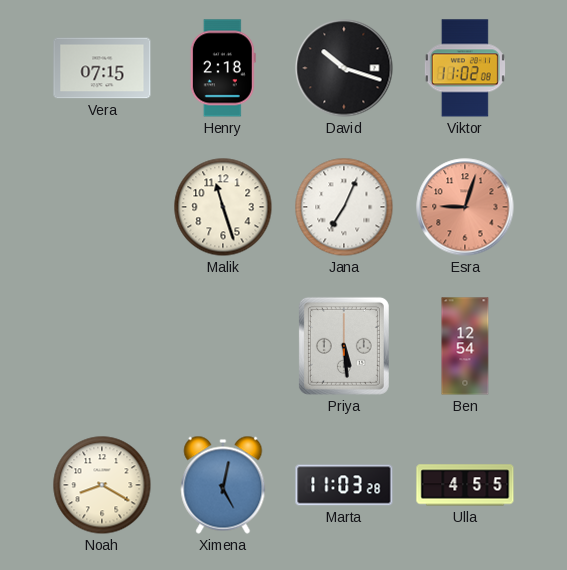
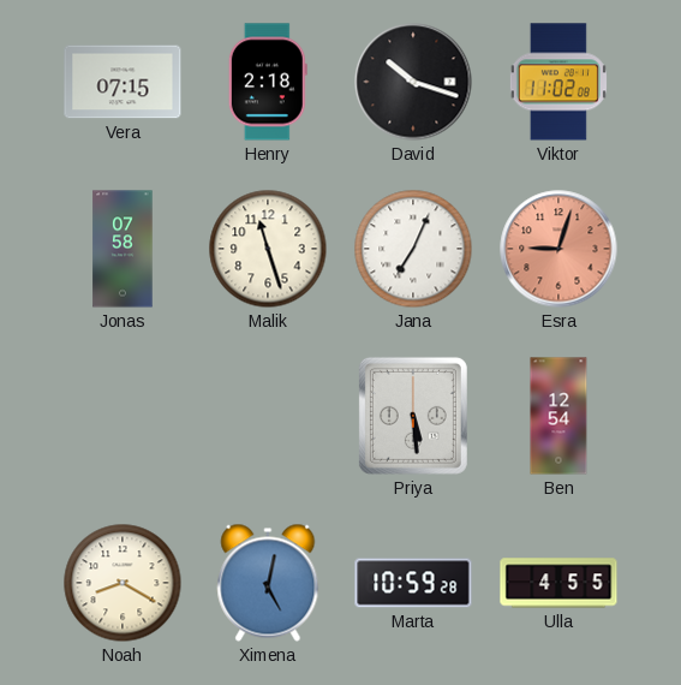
Jonas: none -> 07:58
Marta: 11:03 -> 10:59
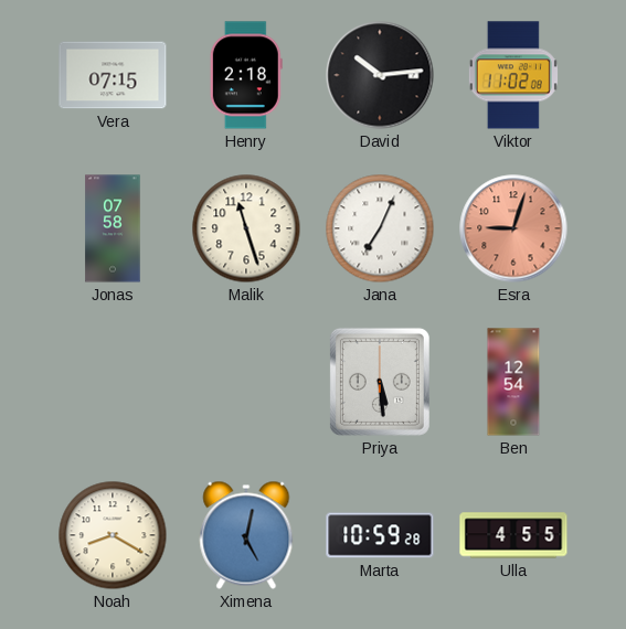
David: 10:18 -> 10:14
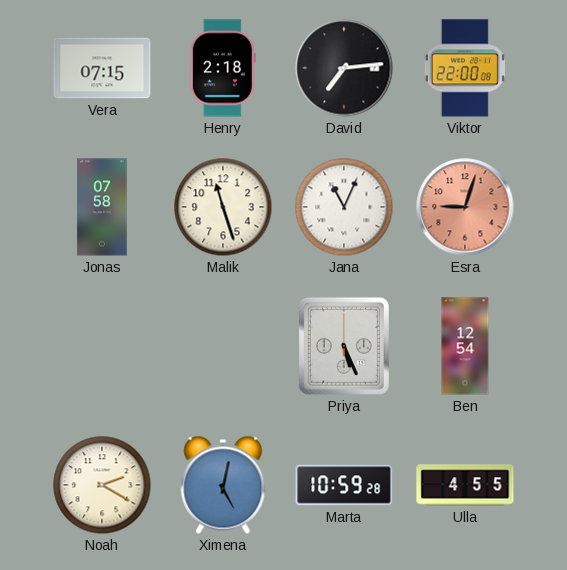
David: 10:14 -> 7:14
Viktor: 11:02 -> 22:00
Jana: 7:04 -> 11:04
Priya: 5:29 -> 5:26
Noah: 8:20 -> 2:20
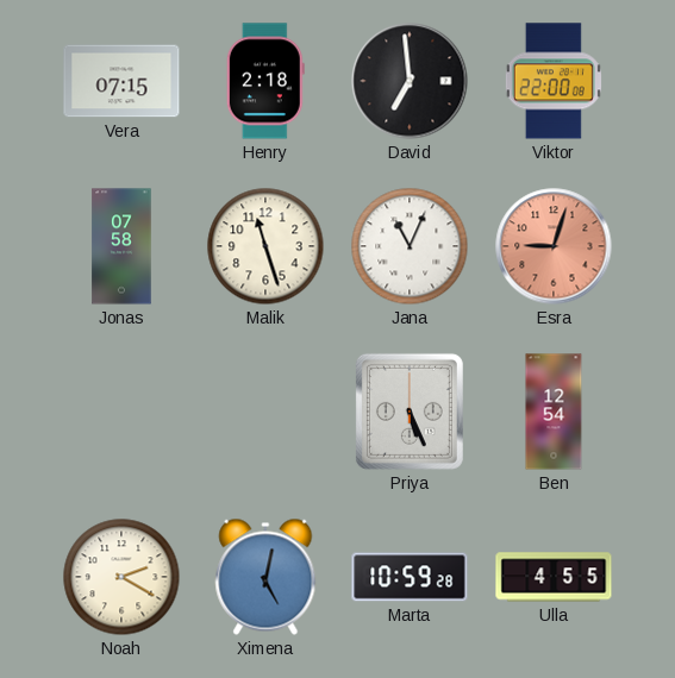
David: 7:14 -> 6:59
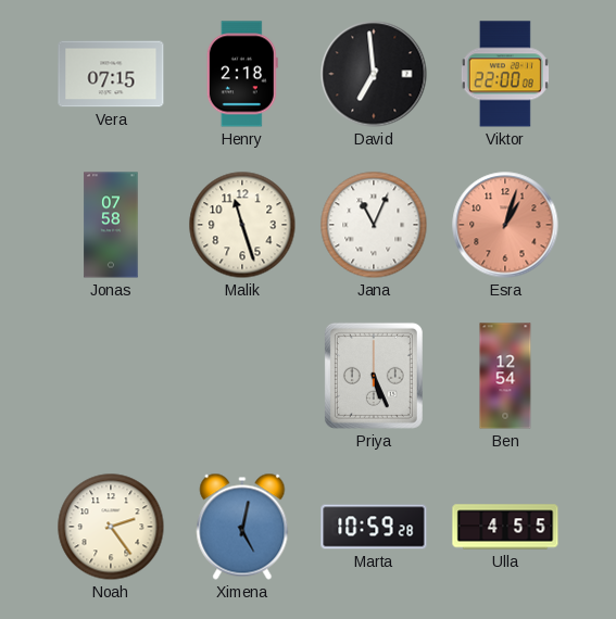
Esra: 9:03 -> 1:03
Noah: 2:20 -> 2:24
